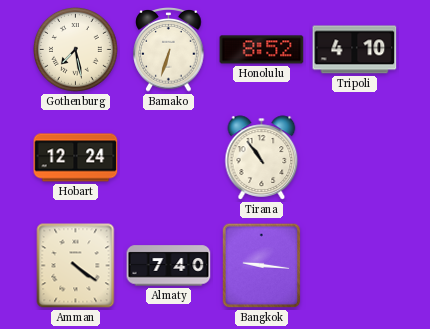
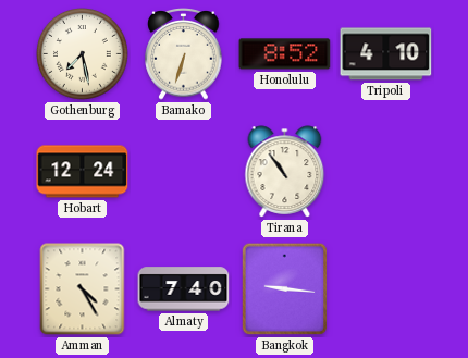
Amman: 4:21 -> 4:25
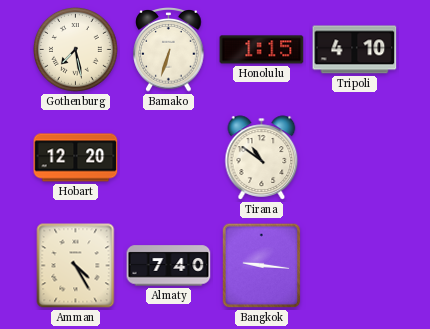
Honolulu: 8:52 -> 1:15
Hobart: 12:24 -> 12:20
Tirana: 10:54 -> 10:51
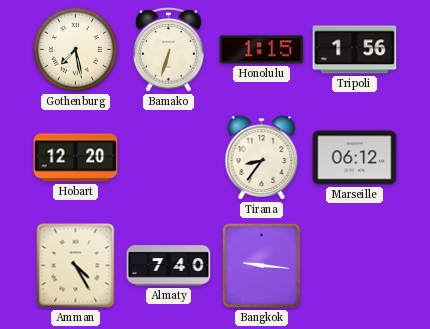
Tripoli: 4:10 -> 1:56
Tirana: 10:51 -> 8:36
Marseille: none -> 06:12
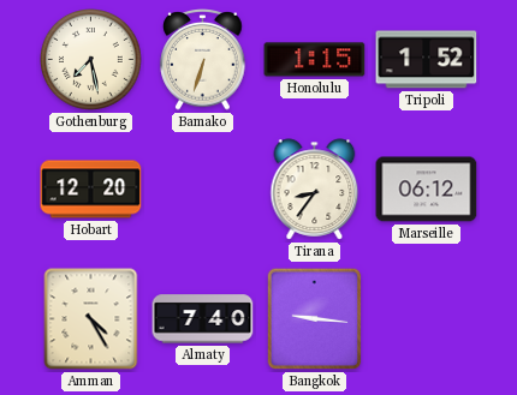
Tripoli: 1:56 -> 1:52
